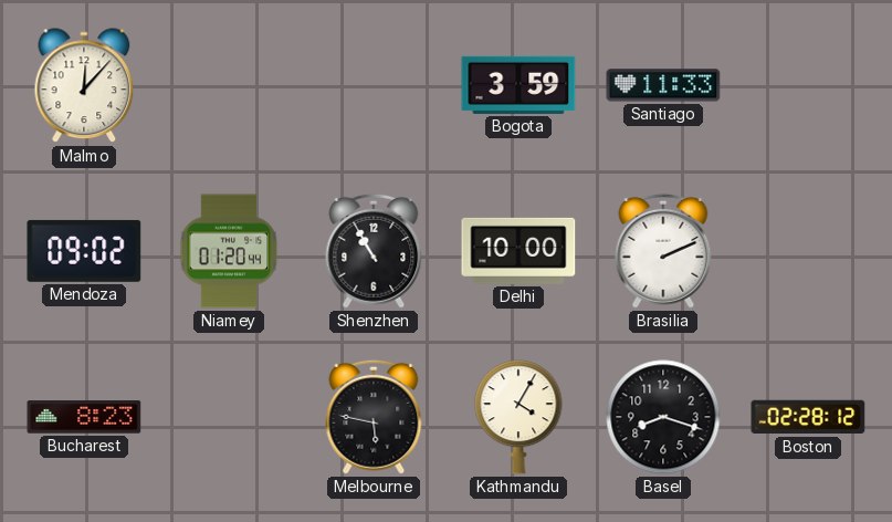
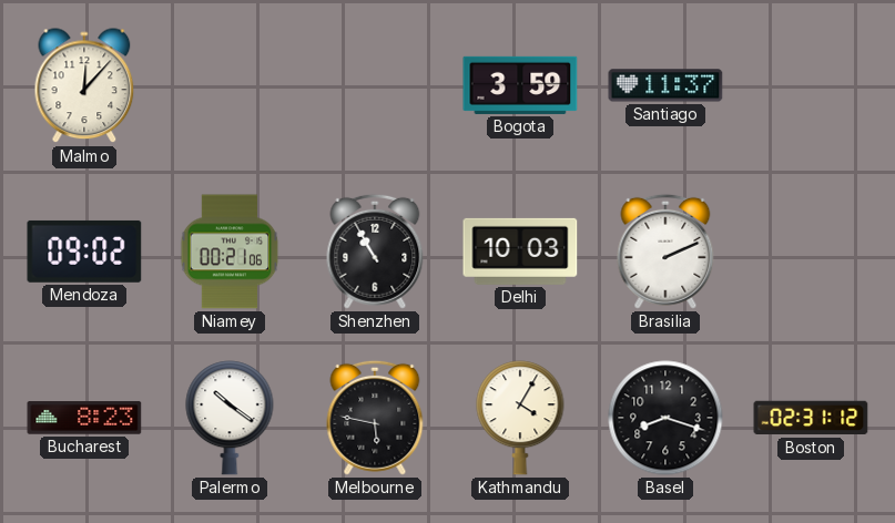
Santiago: 11:33 -> 11:37
Niamey: 01:20 -> 00:21
Delhi: 10:00 -> 10:03
Palermo: none -> 10:21
Boston: 02:28 -> 02:31
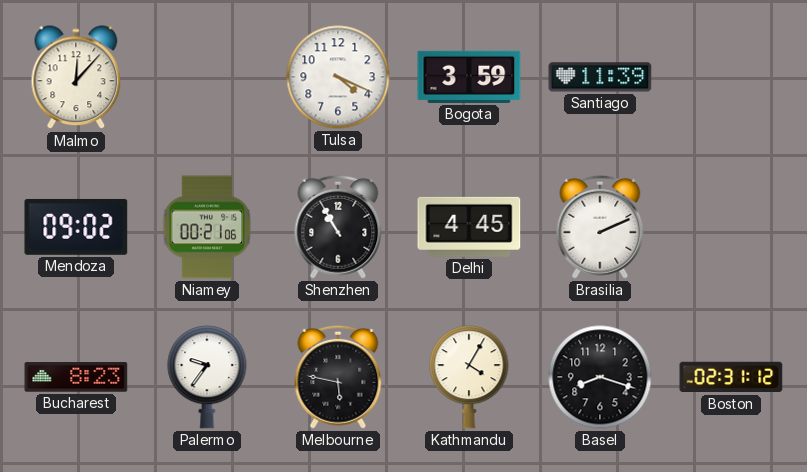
Tulsa: none -> 4:19
Santiago: 11:37 -> 11:39
Delhi: 10:03 -> 4:45
Palermo: 10:21 -> 9:36
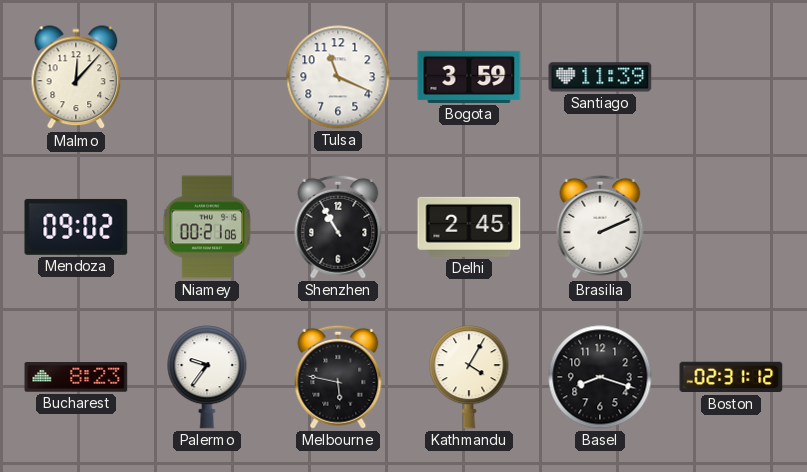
Tulsa: 4:19 -> 11:19
Delhi: 4:45 -> 2:45
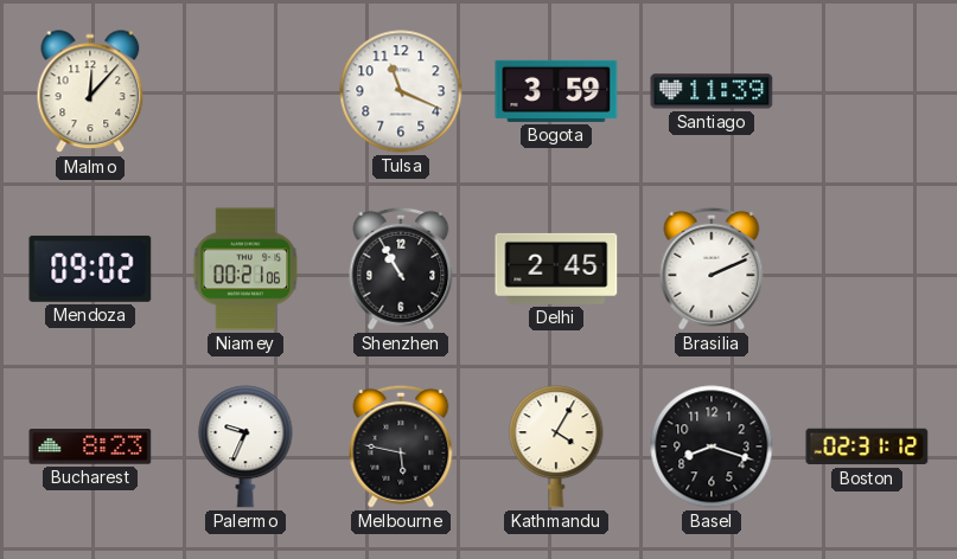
Palermo: 9:36 -> 9:34
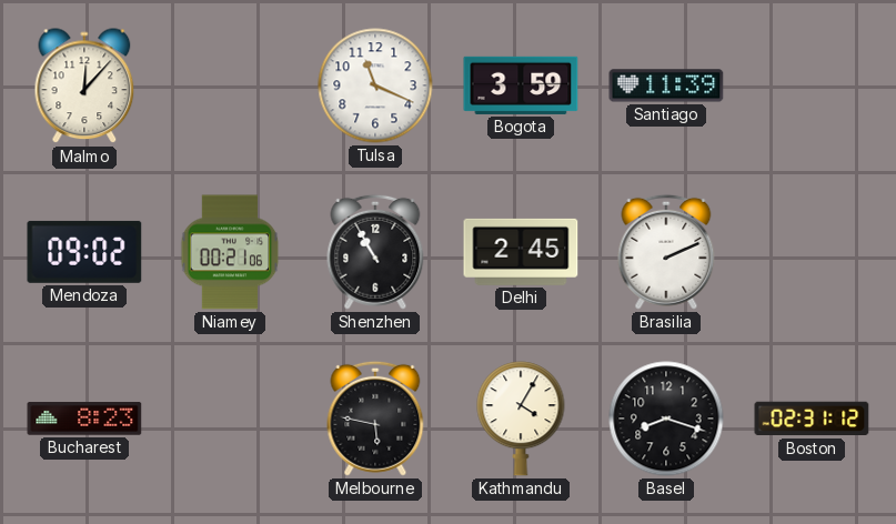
Palermo: 9:34 -> none
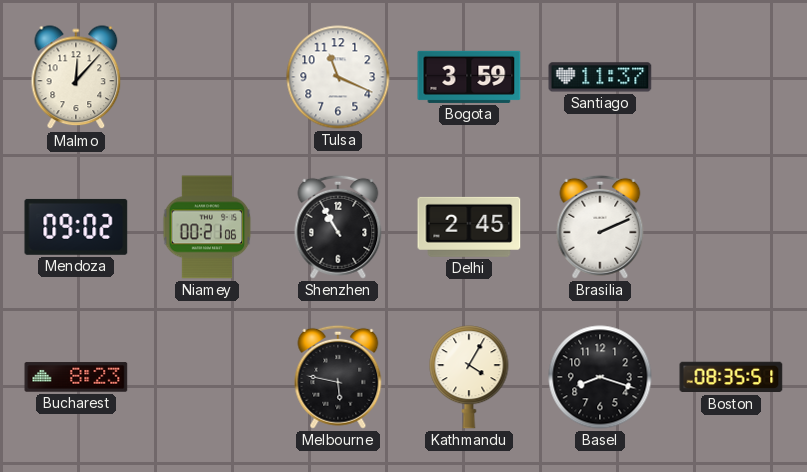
Santiago: 11:39 -> 11:37
Boston: 02:31 -> 08:35
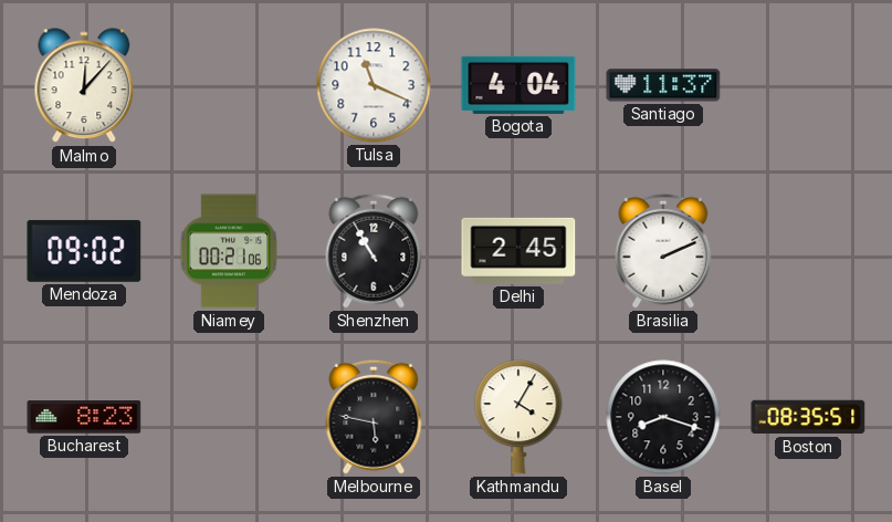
Bogota: 3:59 -> 4:04
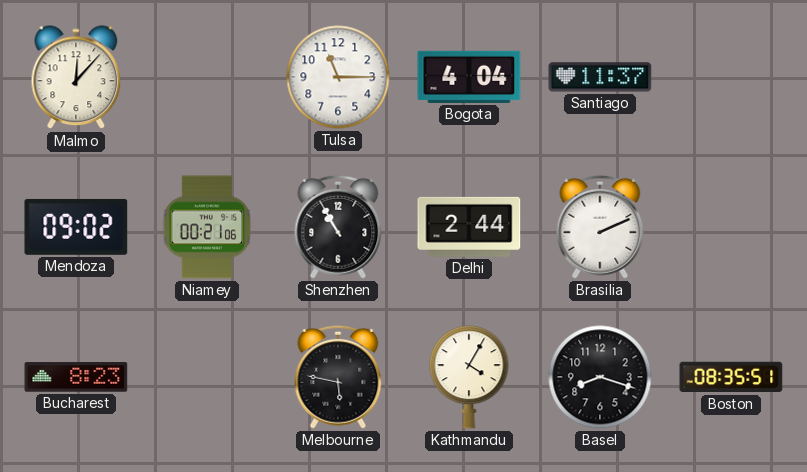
Tulsa: 11:19 -> 11:15
Delhi: 2:45 -> 2:44
